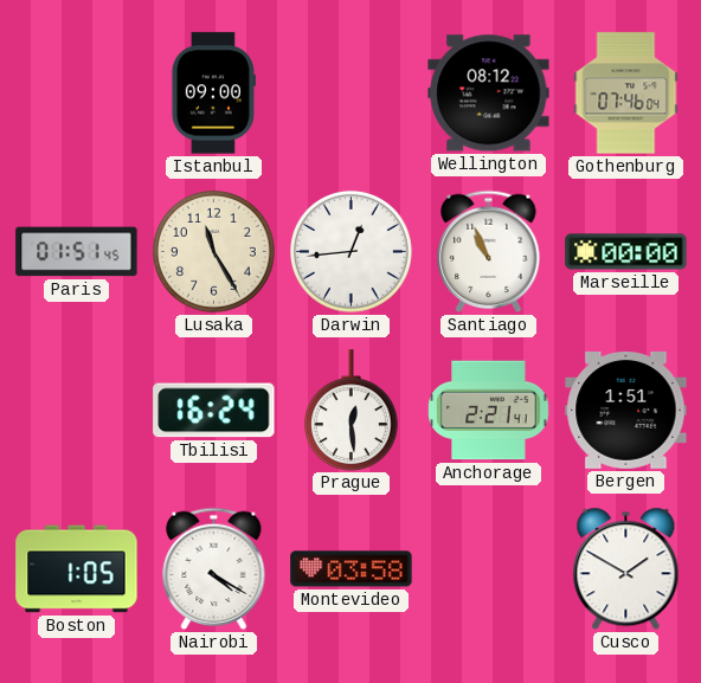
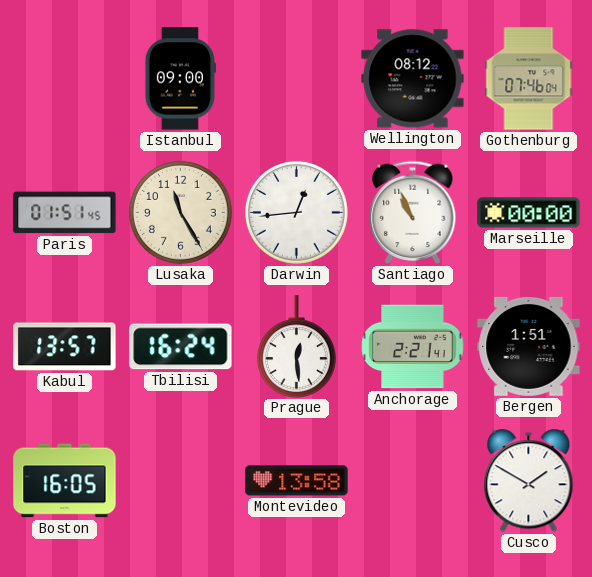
Kabul: none -> 13:57
Boston: 1:05 -> 16:05
Nairobi: 4:20 -> none
Montevideo: 03:58 -> 13:58
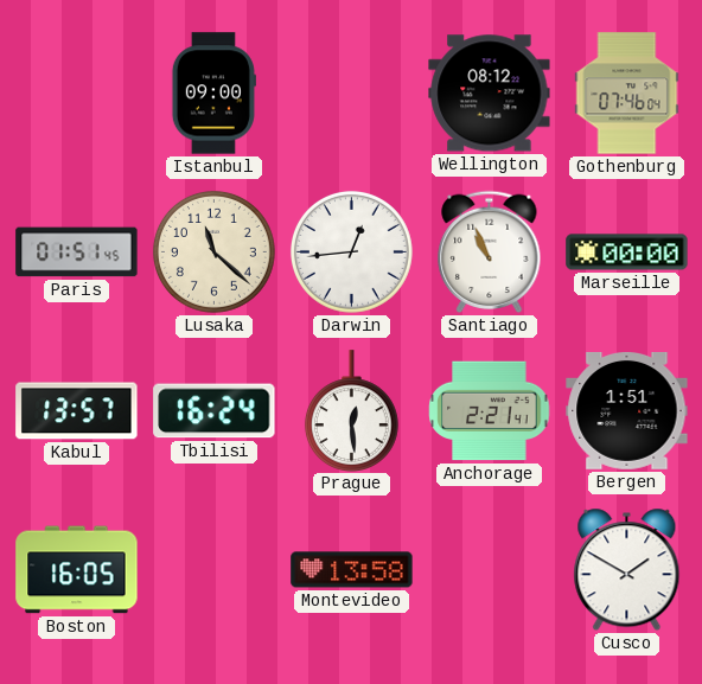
Lusaka: 11:25 -> 11:22
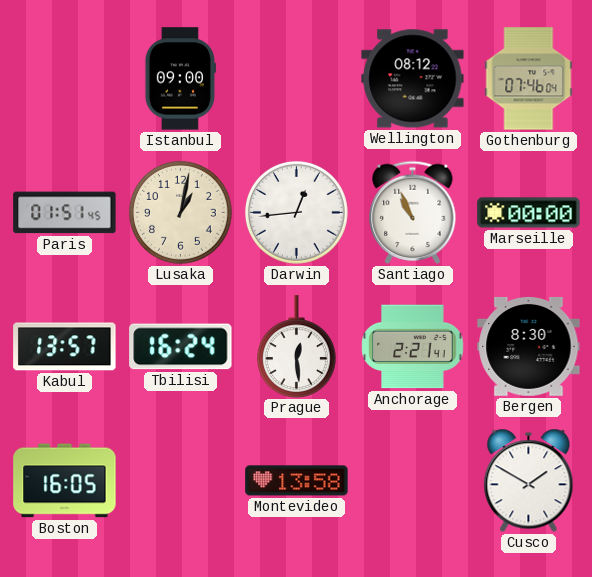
Lusaka: 11:22 -> 1:02
Bergen: 1:51 -> 8:30
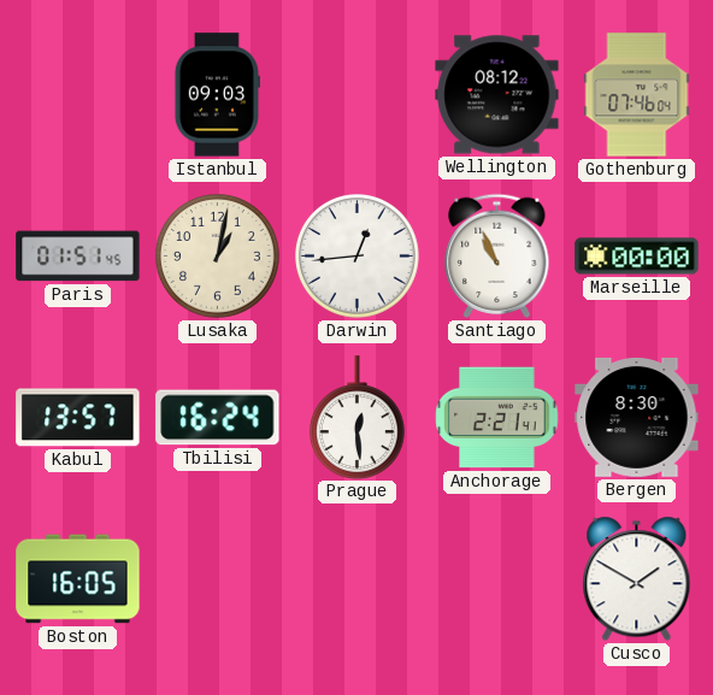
Istanbul: 09:00 -> 09:03
Montevideo: 13:58 -> none
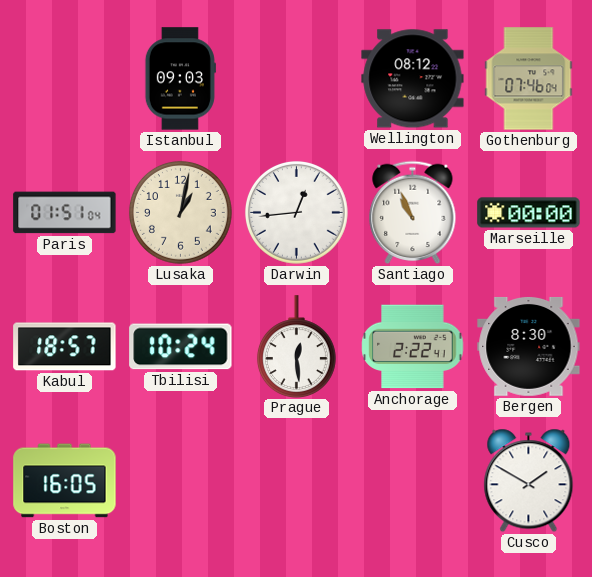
Paris: 01:51:45 -> 01:51:04
Kabul: 13:57 -> 18:57
Tbilisi: 16:24 -> 10:24
Anchorage: 2:21 -> 2:22
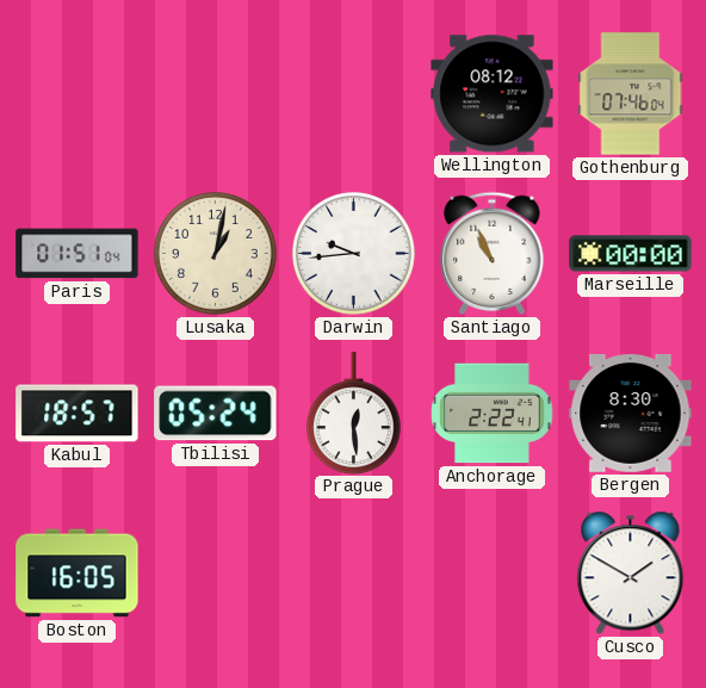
Istanbul: 09:03 -> none
Darwin: 12:44 -> 9:44
Tbilisi: 10:24 -> 05:24
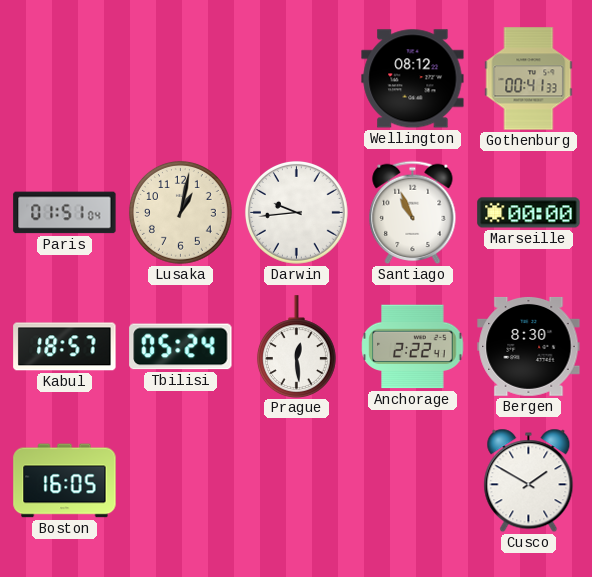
Gothenburg: 07:46 -> 00:41
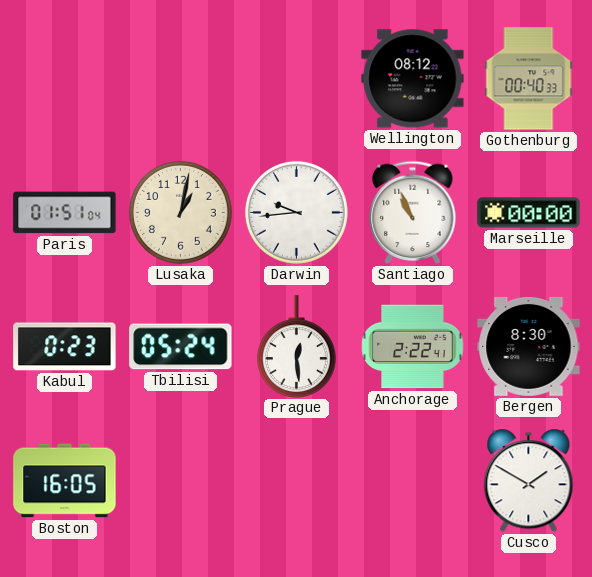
Gothenburg: 00:41 -> 00:40
Kabul: 18:57 -> 0:23
